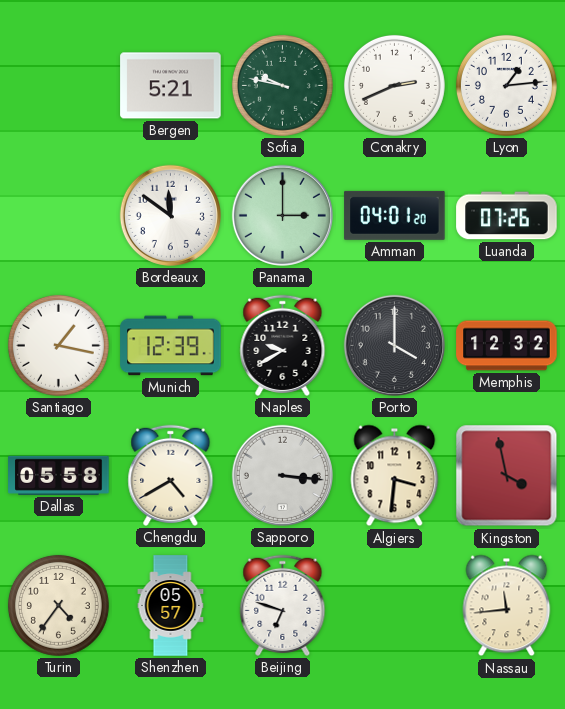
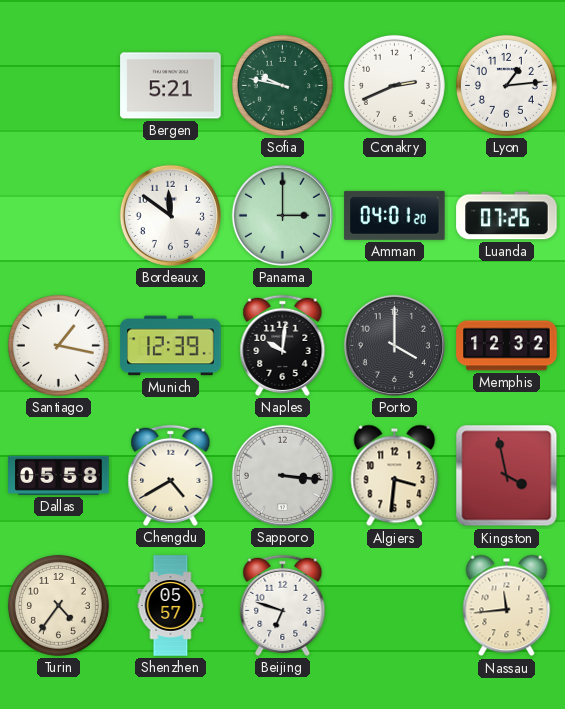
Naples: 9:40 -> 10:01
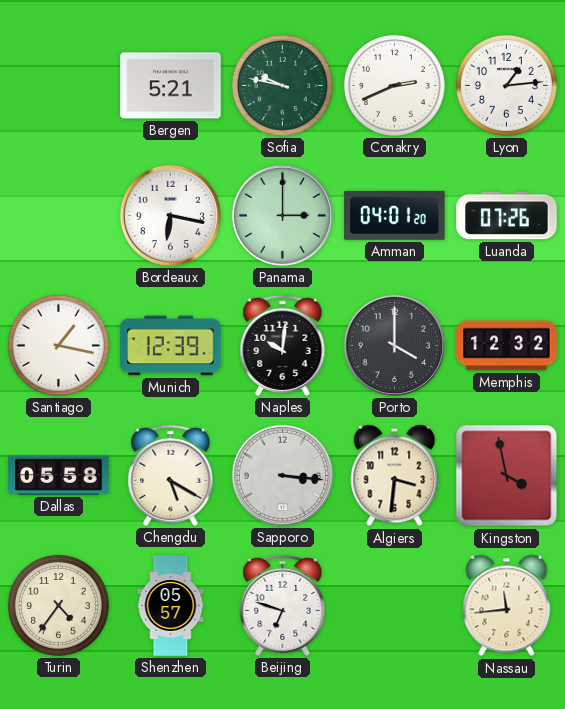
Bordeaux: 11:51 -> 6:17
Chengdu: 4:40 -> 5:20
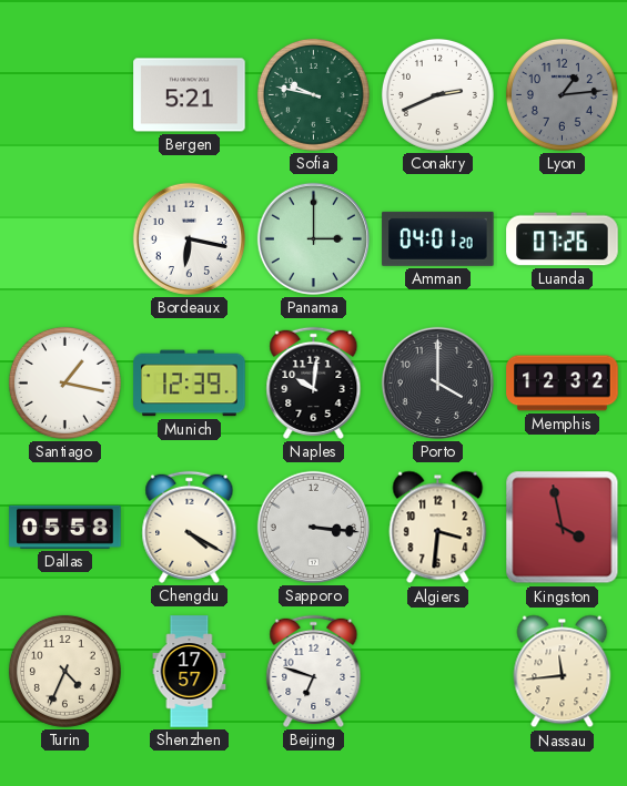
Lyon dial: white -> grey
Chengdu: 5:20 -> 4:20
Turin: 4:36 -> 4:34
Shenzhen: 05:57 -> 17:57
